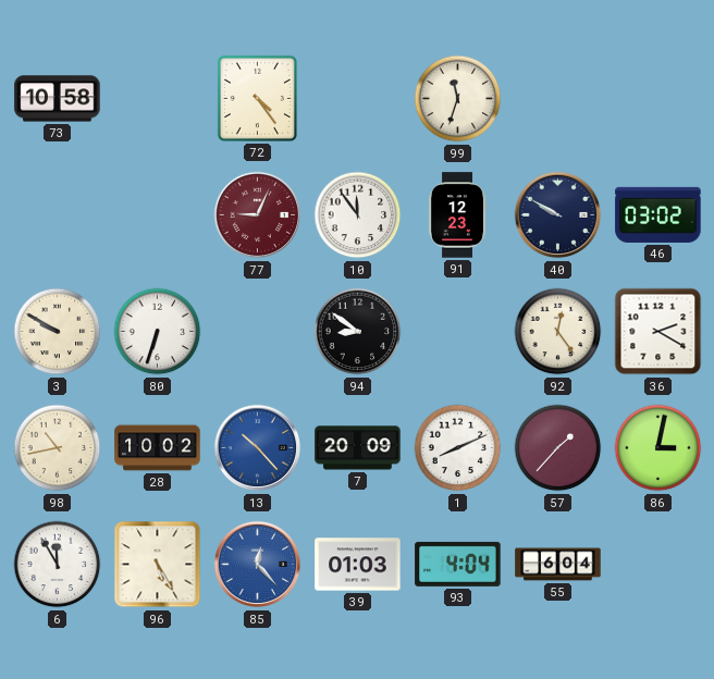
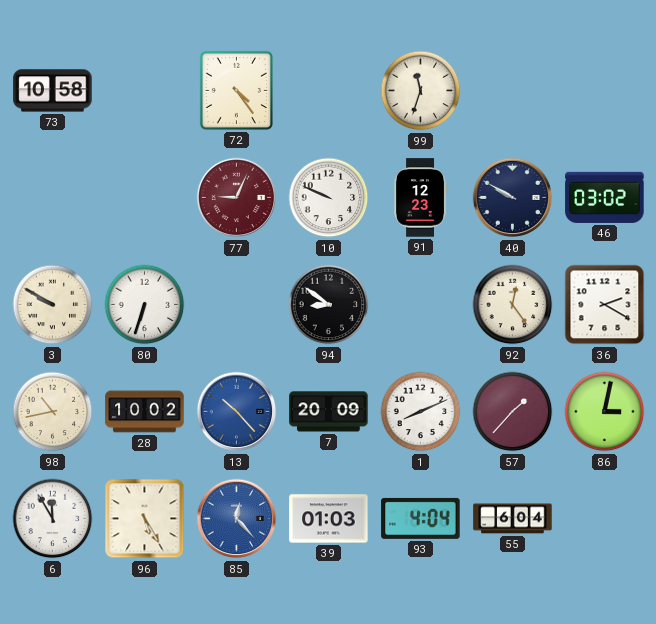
10: 11:54 -> 9:49
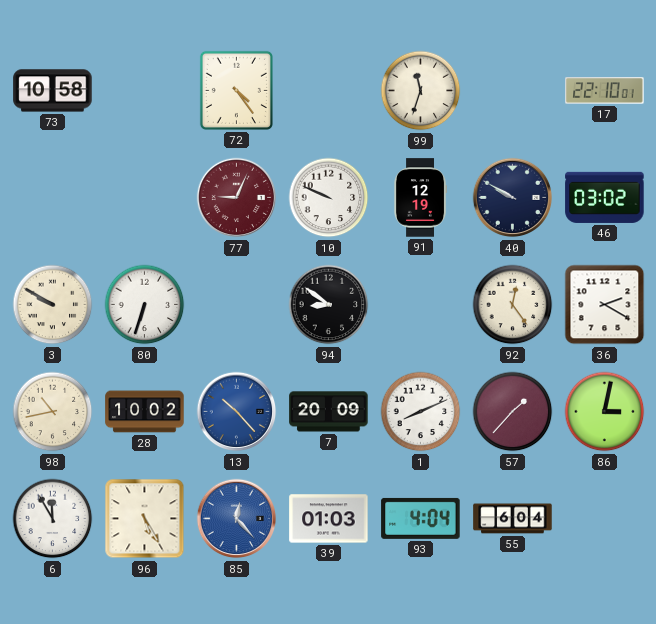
17: none -> 22:10
91: 12:23 -> 12:19
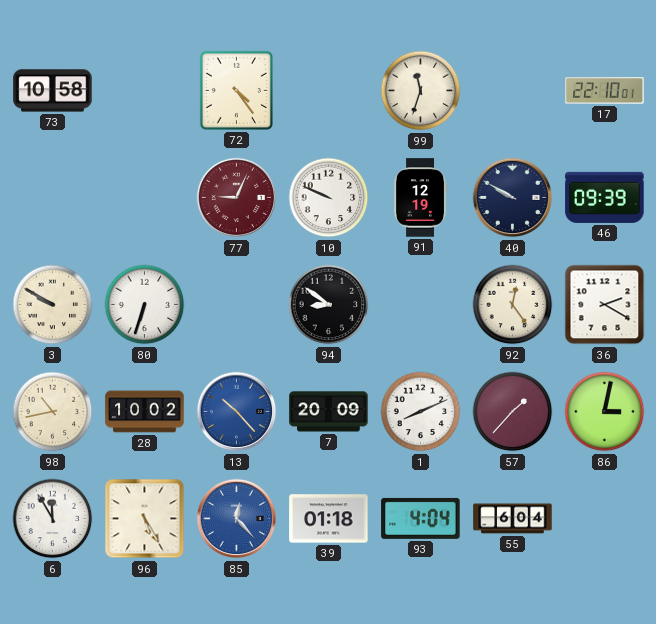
46: 03:02 -> 09:39
39: 01:03 -> 01:18
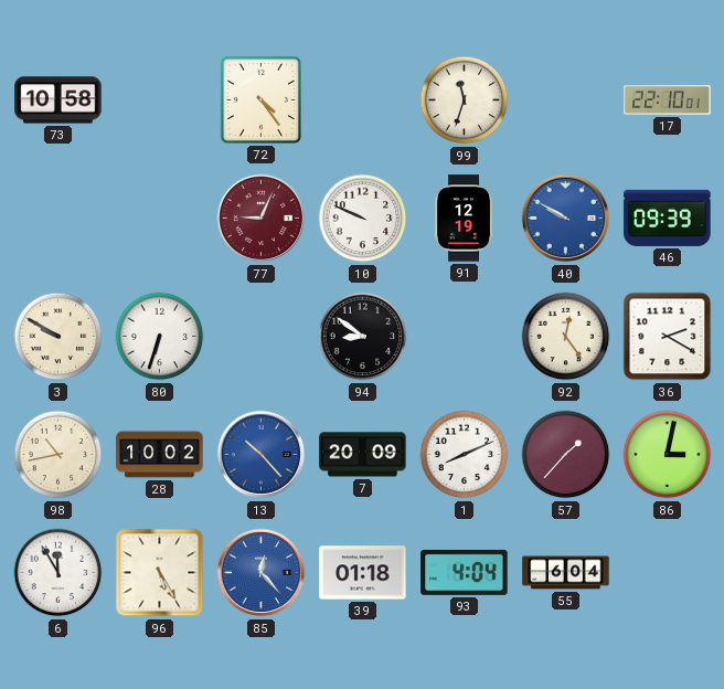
40 dial: navy -> blue
